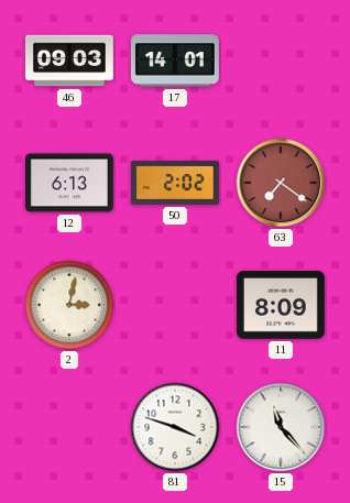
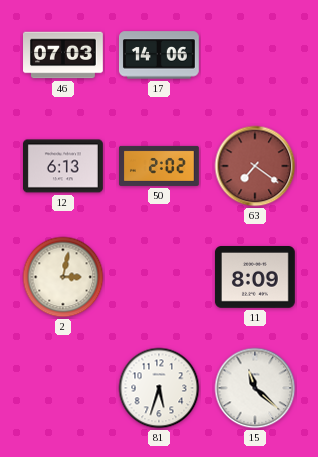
46: 09:03 -> 07:03
17: 14:01 -> 14:06
81: 3:48 -> 5:33
15: 11:23 -> 11:22
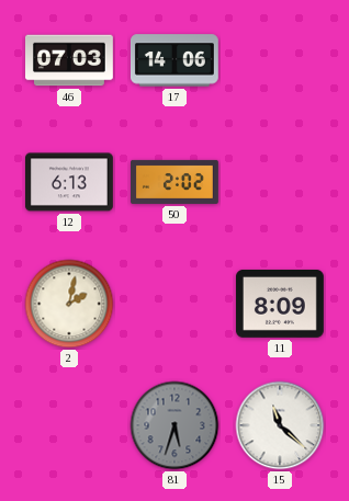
63: 7:21 -> none
2: 3:02 -> 2:02
81 dial: white -> grey
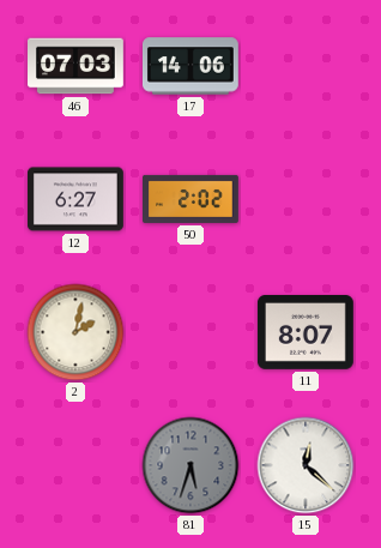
12: 6:13 -> 6:27
11: 8:09 -> 8:07
15: 11:22 -> 12:22
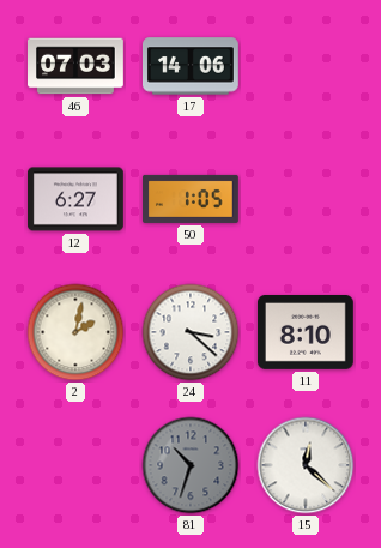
50: 2:02 -> 1:05
24: none -> 3:22
11: 8:07 -> 8:10
81: 5:33 -> 10:33
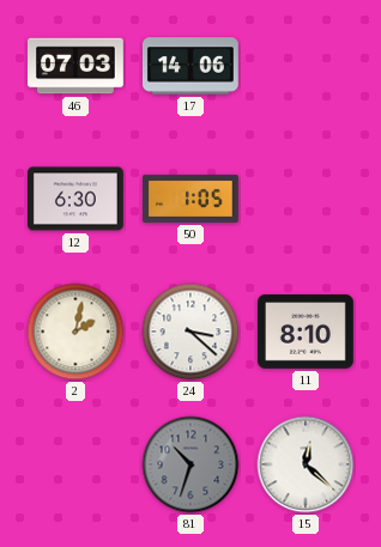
12: 6:27 -> 6:30
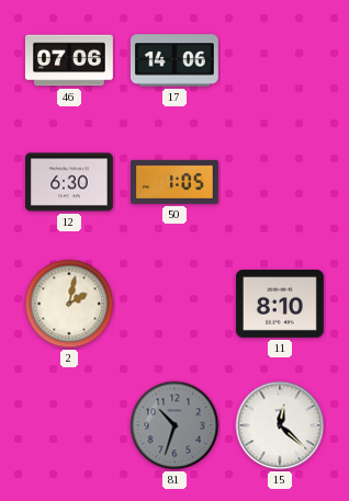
46: 07:03 -> 07:06
24: 3:22 -> none
